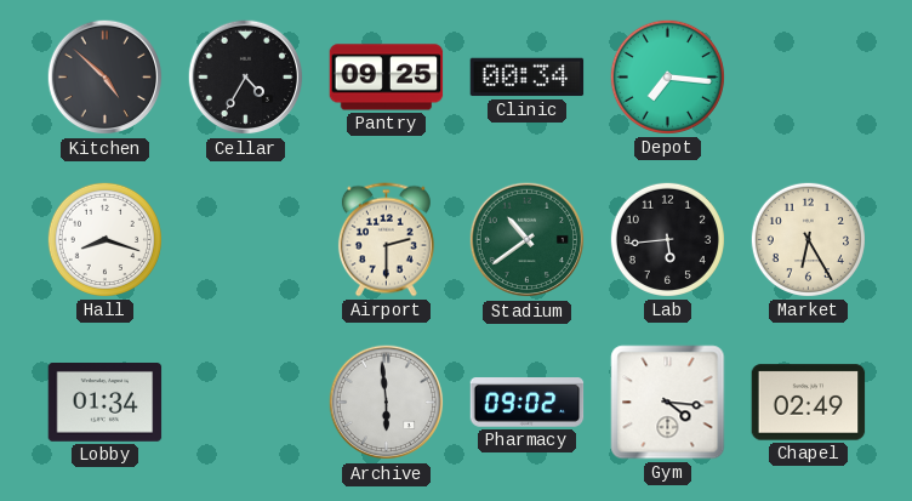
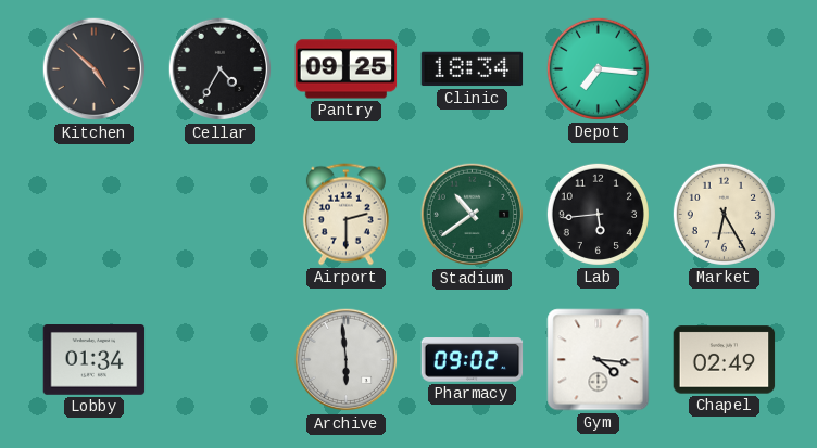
Clinic: 00:34 -> 18:34
Hall: 8:18 -> none
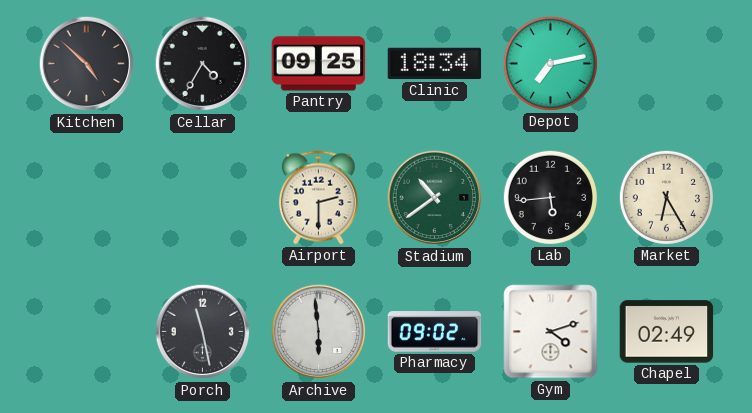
Depot: 7:16 -> 7:13
Lobby: 01:34 -> none
Porch: none -> 11:28
Gym: 4:16 -> 4:12
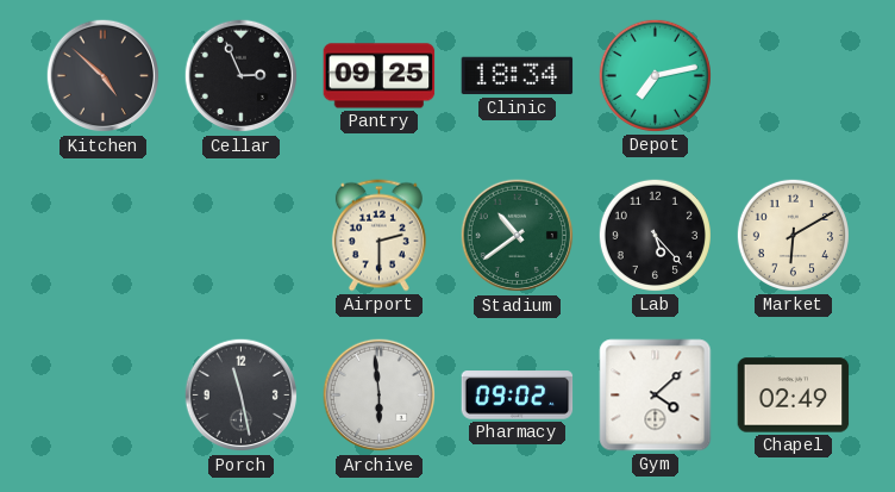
Cellar: 4:35 -> 2:56
Lab: 5:44 -> 5:23
Market: 6:25 -> 6:10
Gym: 4:12 -> 4:08
